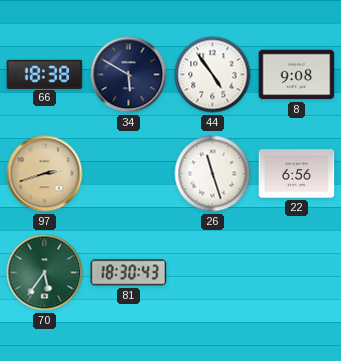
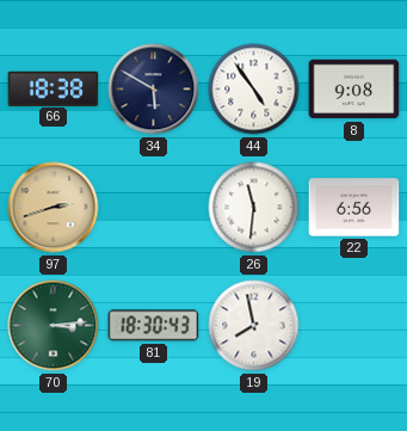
26: 11:27 -> 11:31
70: 5:36 -> 3:14
19: none -> 7:58
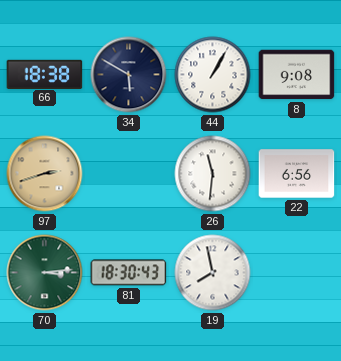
44: 4:54 -> 1:05
